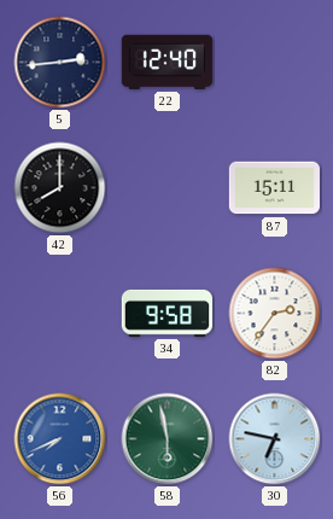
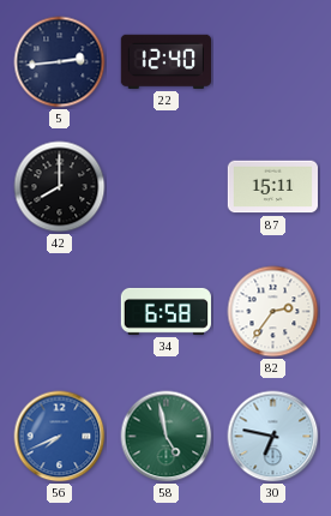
34: 9:58 -> 6:58
58: 5:58 -> 4:58
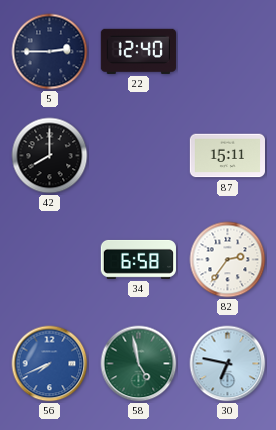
5: 2:44 -> 2:45
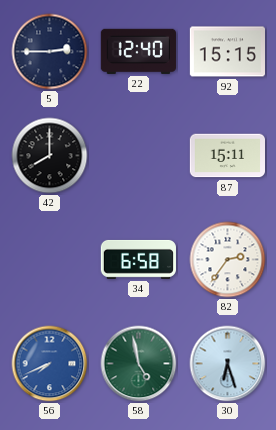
92: none -> 15:15
30: 6:47 -> 6:27
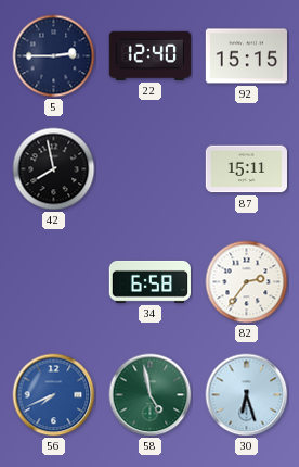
42: 8:00 -> 7:58
